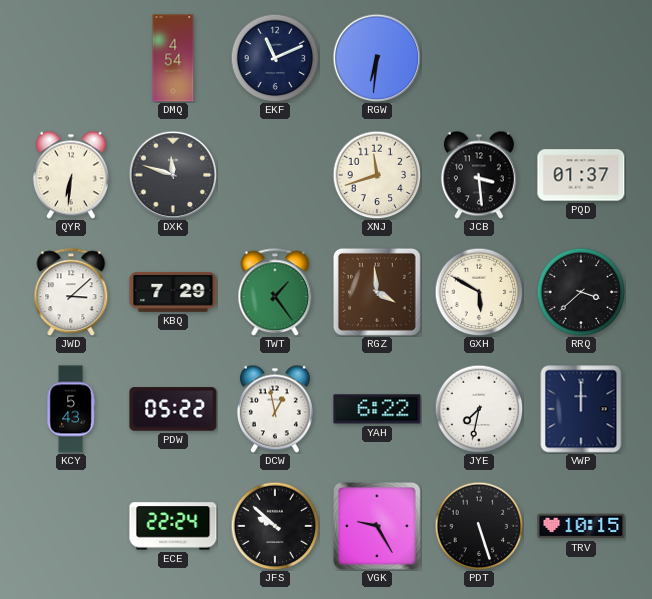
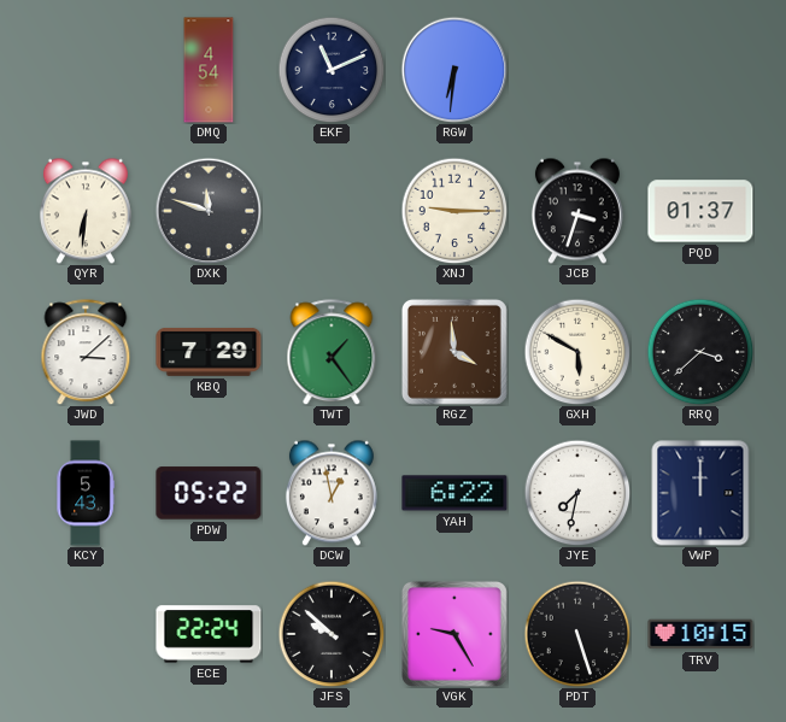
XNJ: 11:42 -> 9:15
JCB: 3:29 -> 3:33
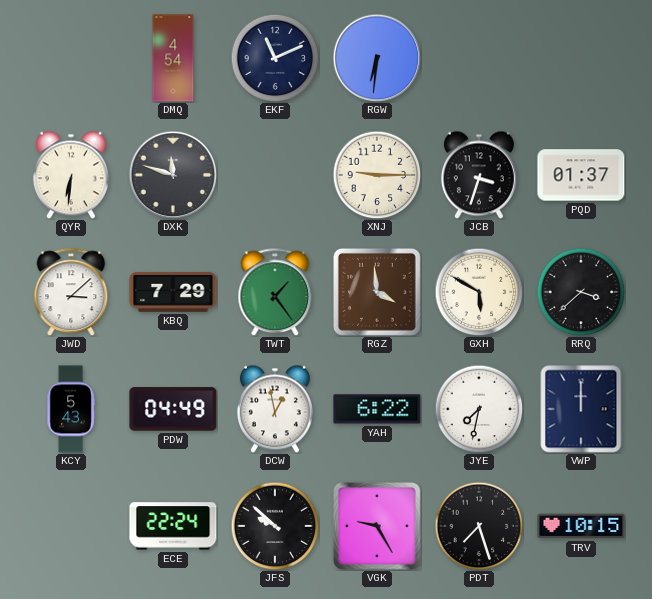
PDW: 05:22 -> 04:49
PDT: 5:27 -> 7:27
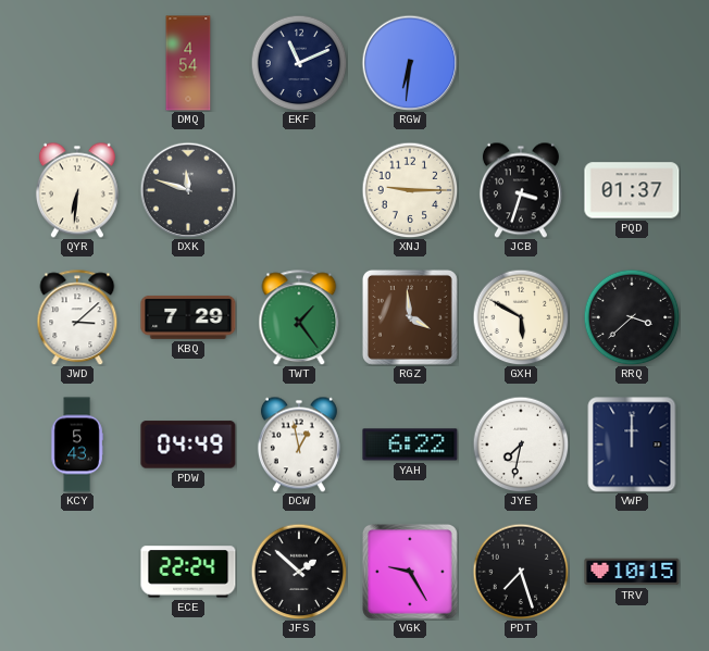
JFS: 9:52 -> 1:52
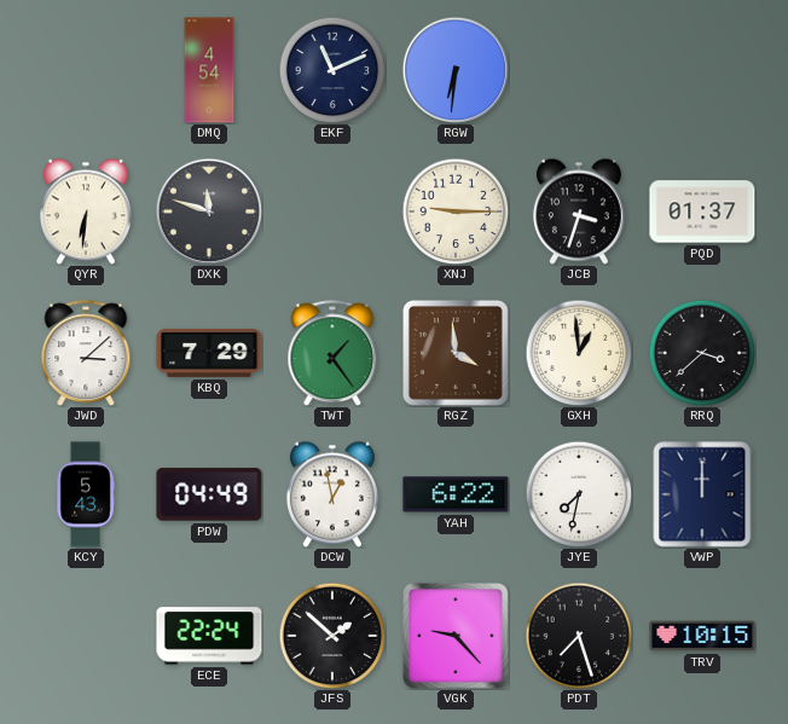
GXH: 5:50 -> 12:59
VGK: 9:25 -> 9:23
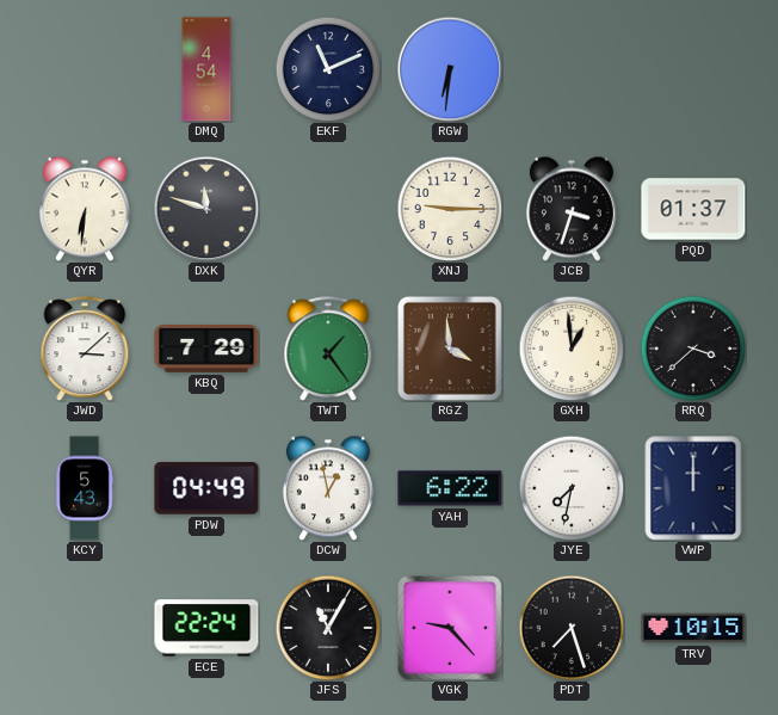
JFS: 1:52 -> 11:05
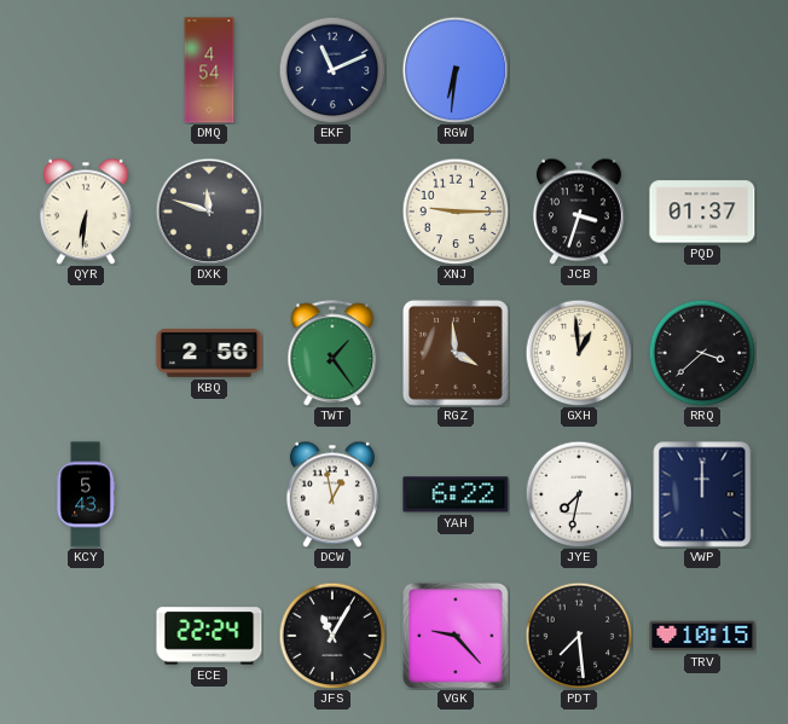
JWD: 3:08 -> none
KBQ: 7:29 -> 2:56
PDW: 04:49 -> none
PDT: 7:27 -> 7:29
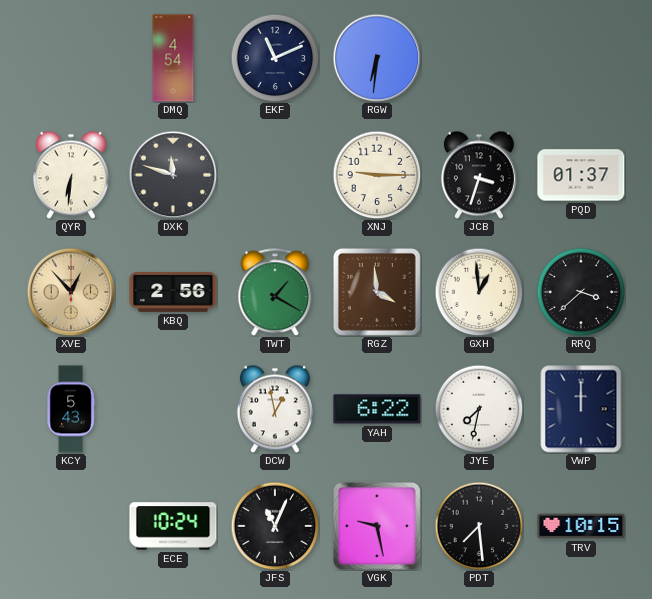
XVE: none -> 12:53
TWT: 1:24 -> 1:20
ECE: 22:24 -> 10:24
JFS: 11:05 -> 11:04
VGK: 9:23 -> 9:28
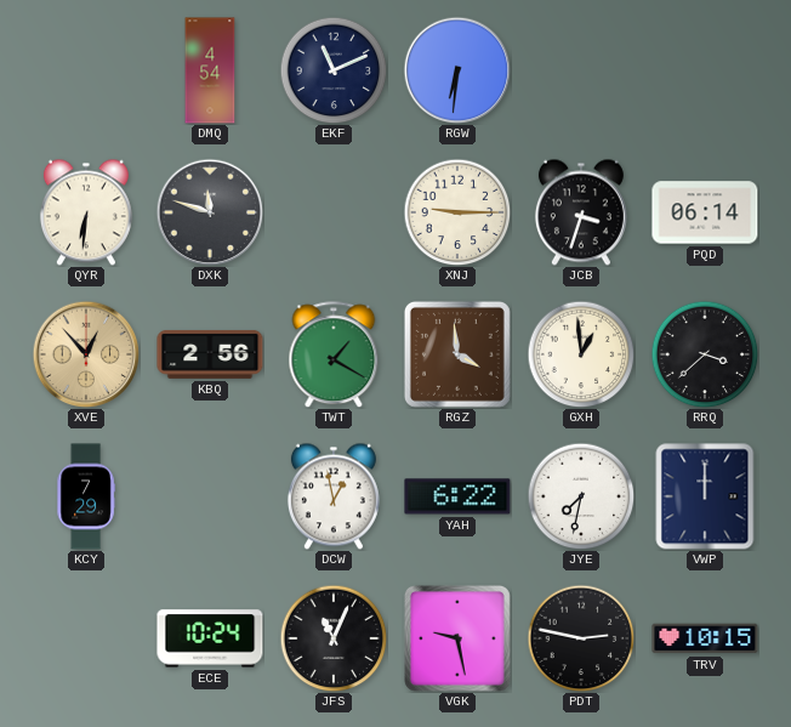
PQD: 01:37 -> 06:14
KCY: 5:43 -> 7:29
PDT: 7:29 -> 2:47
